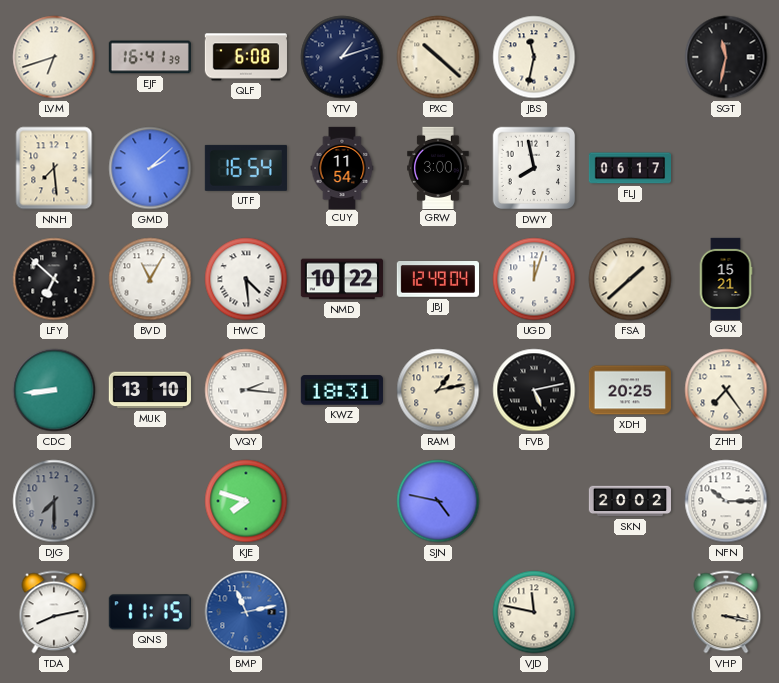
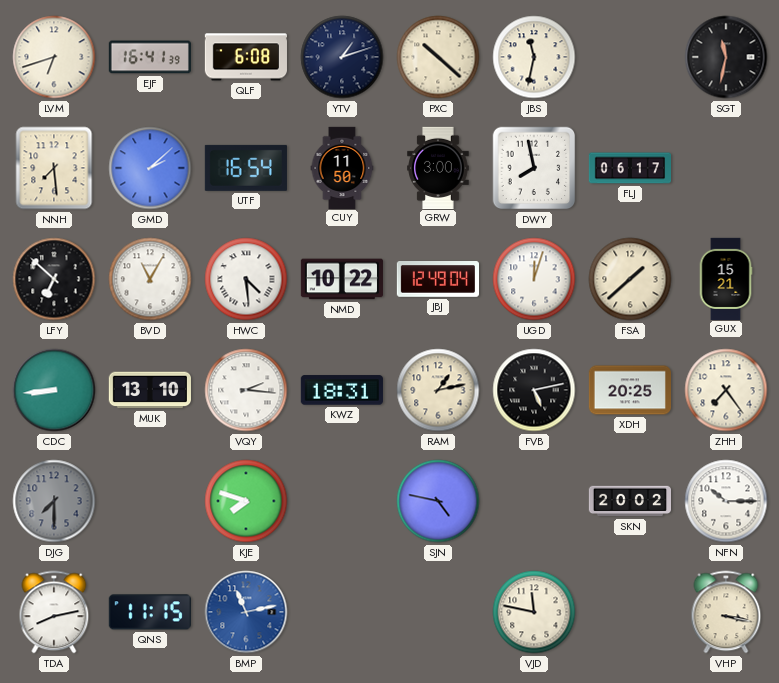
CUY: 11:54 -> 11:50
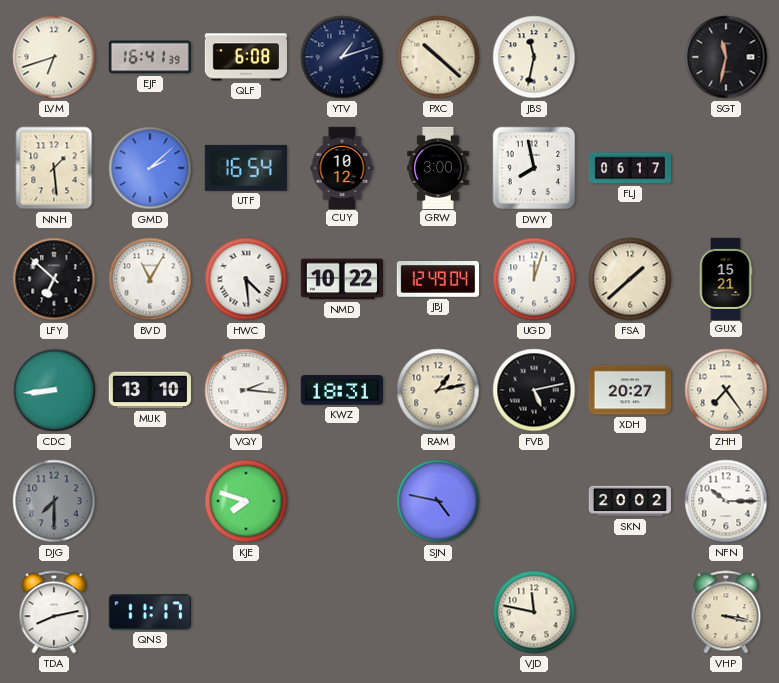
NNH: 7:29 -> 1:29
CUY: 11:50 -> 10:12
XDH: 20:25 -> 20:27
QNS: 11:15 -> 11:17
BMP: 11:13 -> none
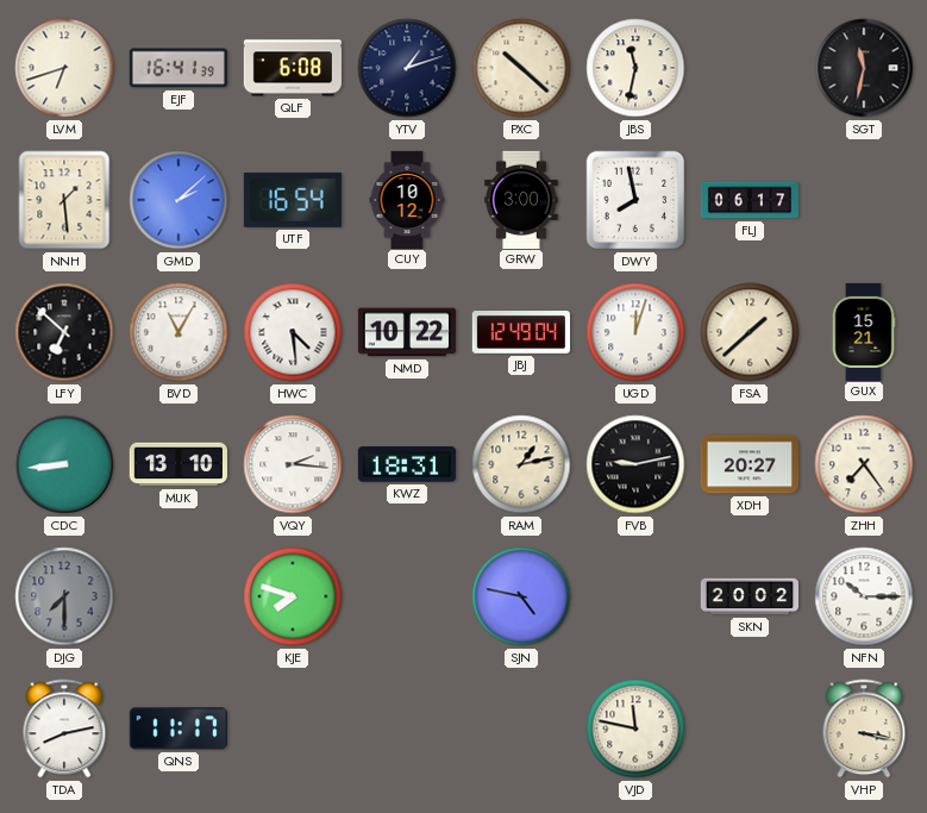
FVB: 5:13 -> 9:13
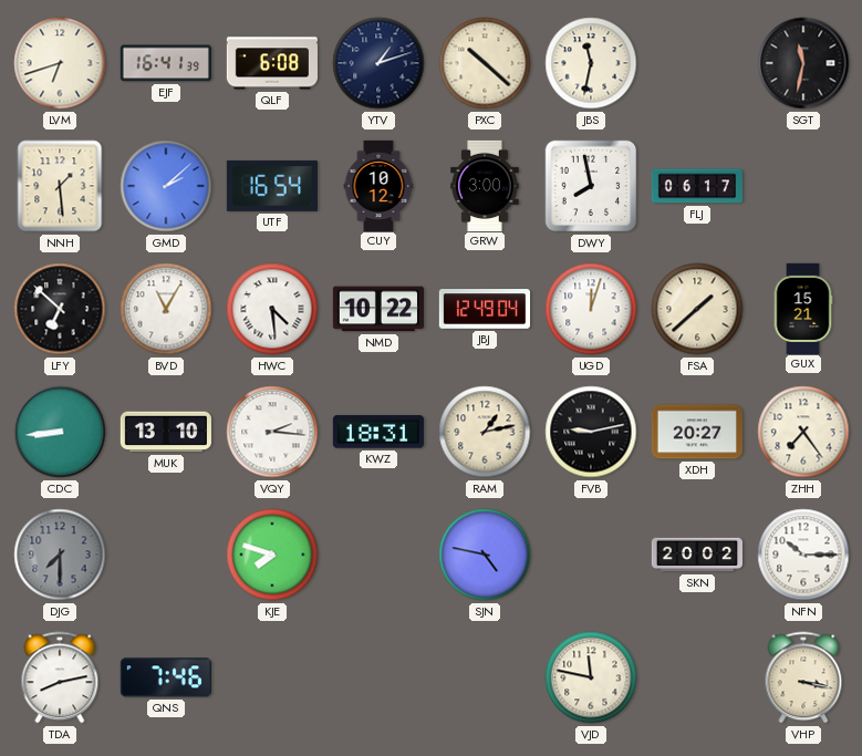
QNS: 11:17 -> 7:46
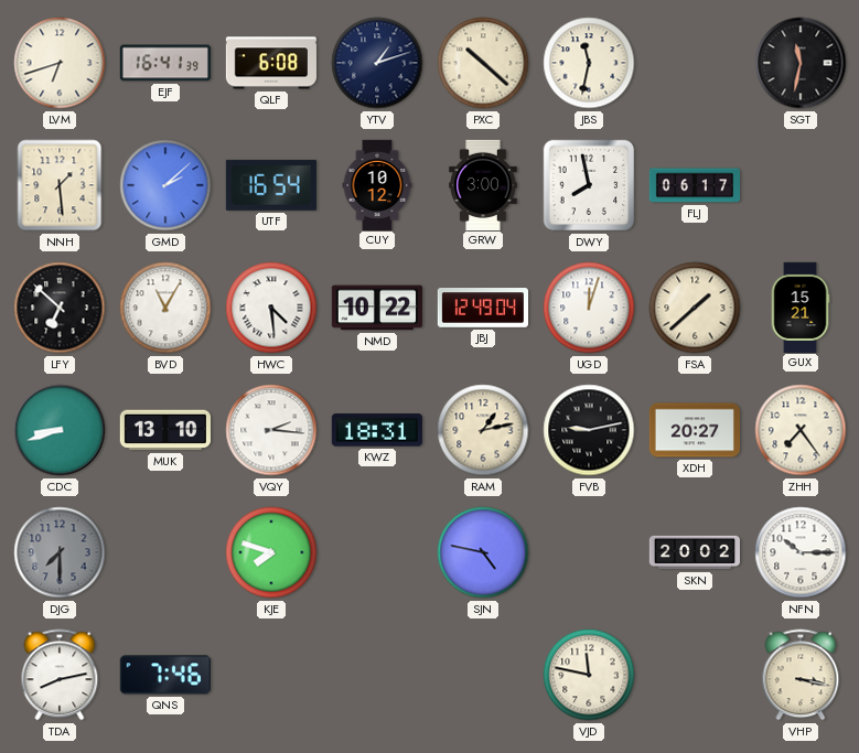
CDC: 8:44 -> 8:42
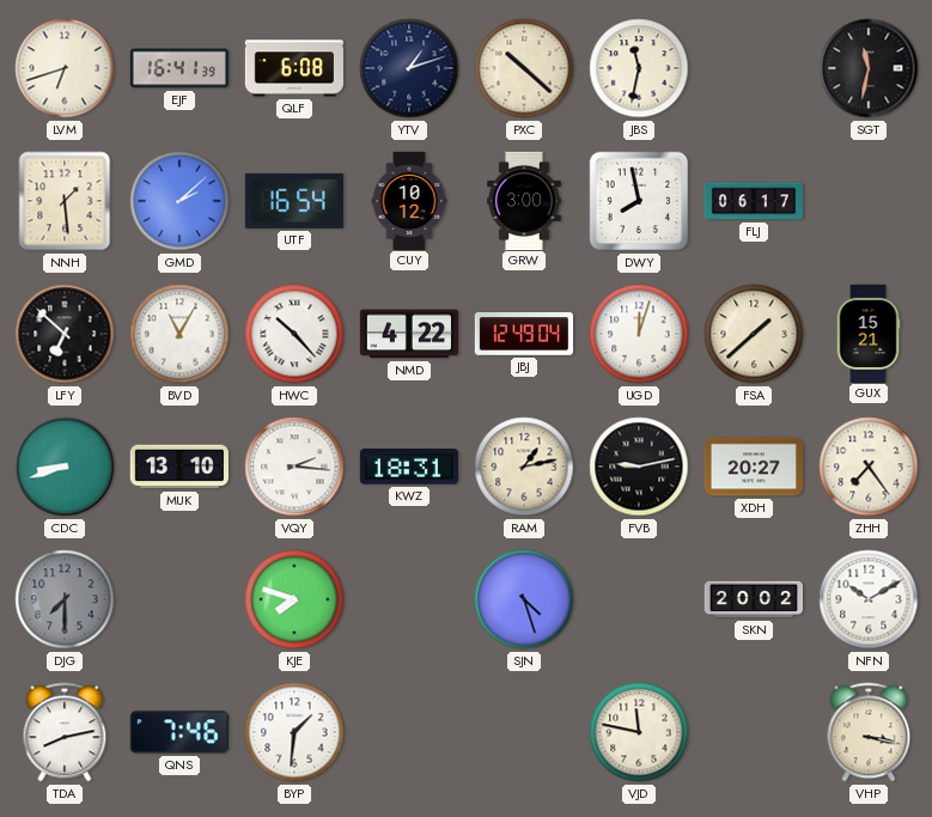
HWC: 4:29 -> 10:23
NMD: 10:22 -> 4:22
SJN: 4:47 -> 4:27
NFN: 10:15 -> 10:10
BYP: none -> 1:31
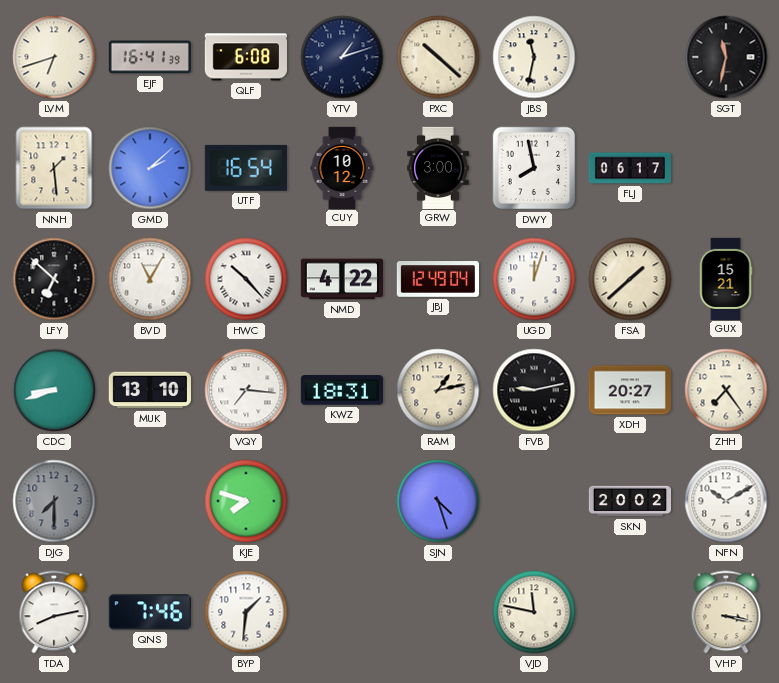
VQY: 2:16 -> 7:16
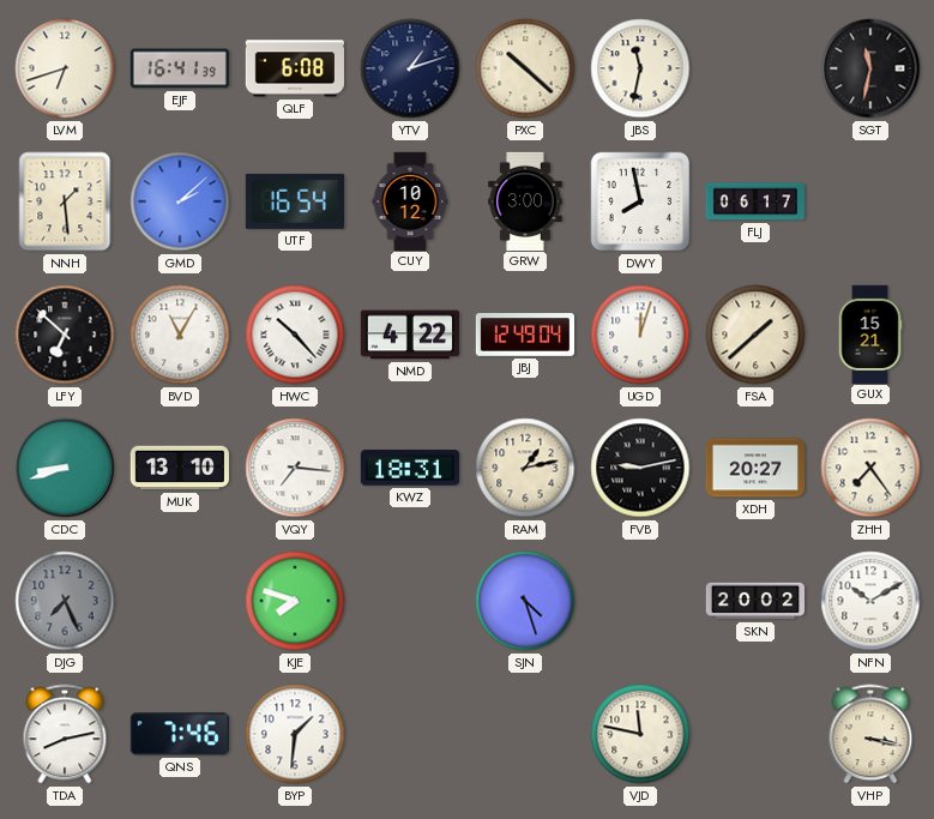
DJG: 7:30 -> 7:26
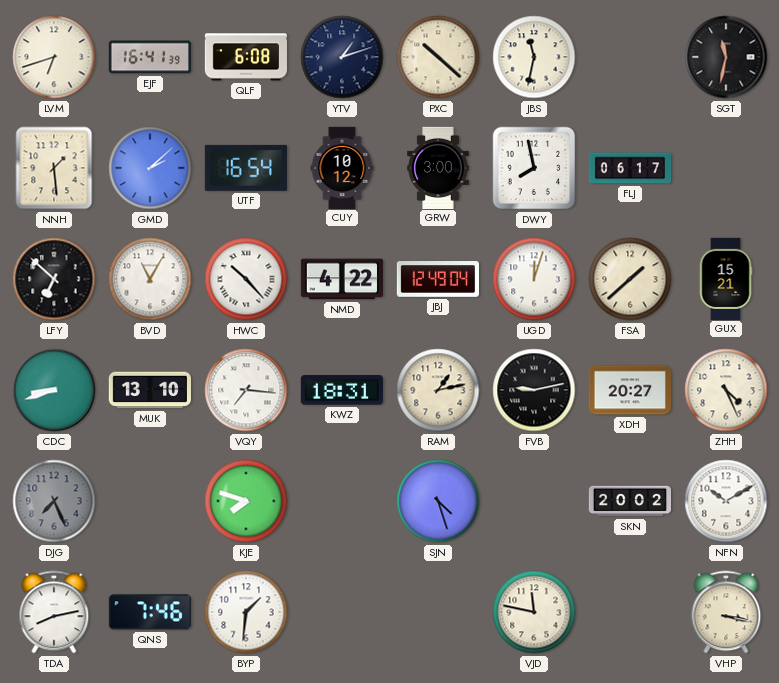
ZHH: 7:24 -> 4:26
